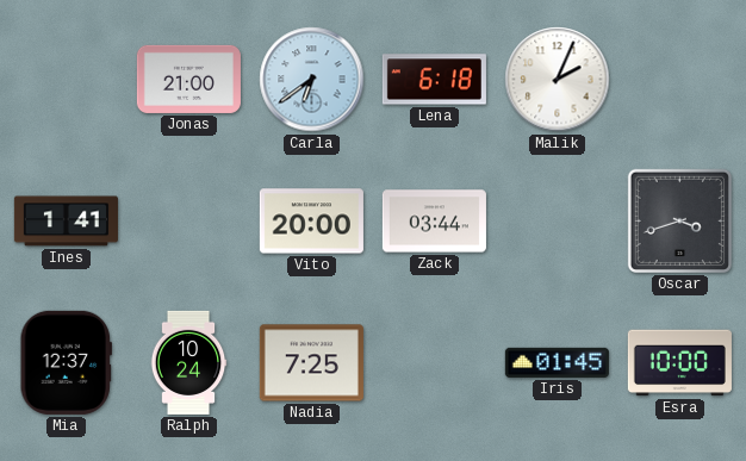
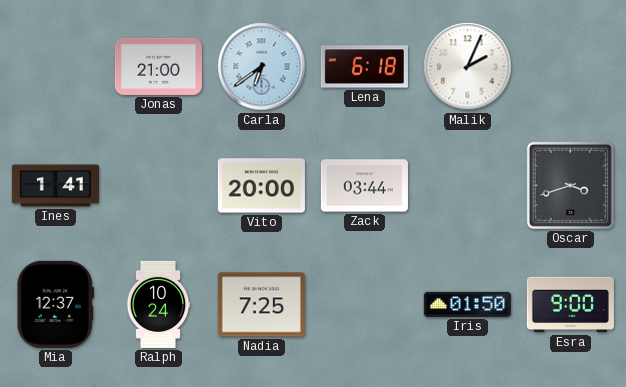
Iris: 01:45 -> 01:50
Esra: 10:00 -> 9:00
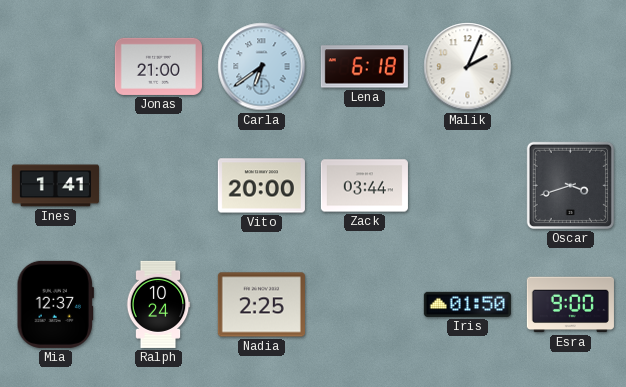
Nadia: 7:25 -> 2:25
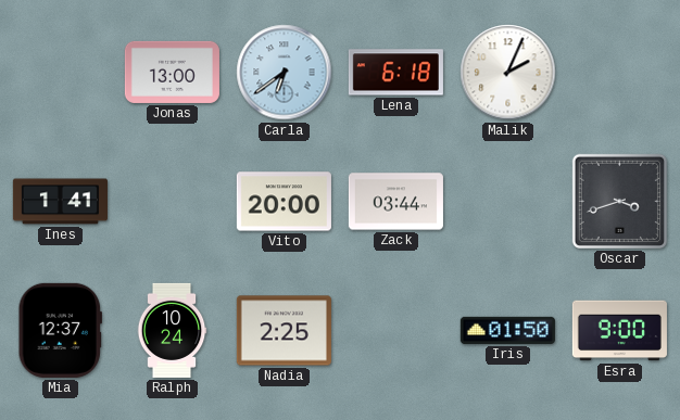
Jonas: 21:00 -> 13:00
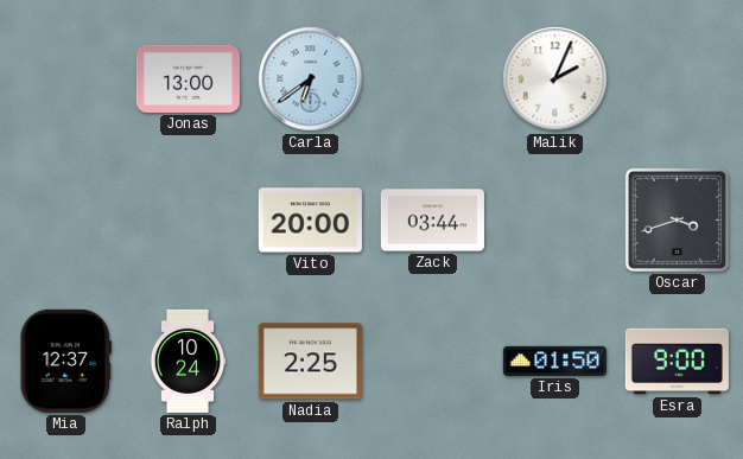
Lena: 6:18 -> none
Ines: 1:41 -> none
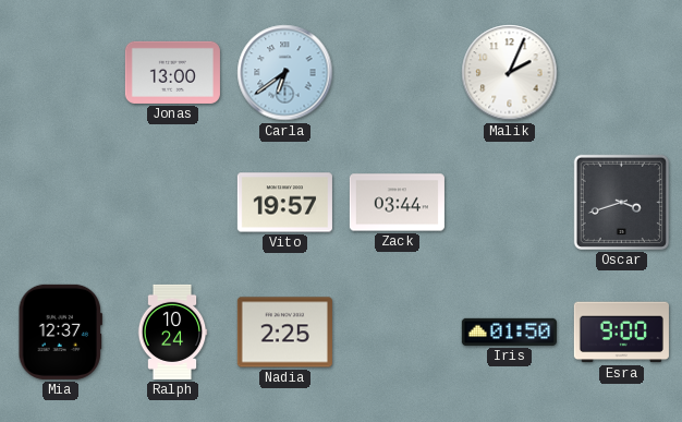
Vito: 20:00 -> 19:57
